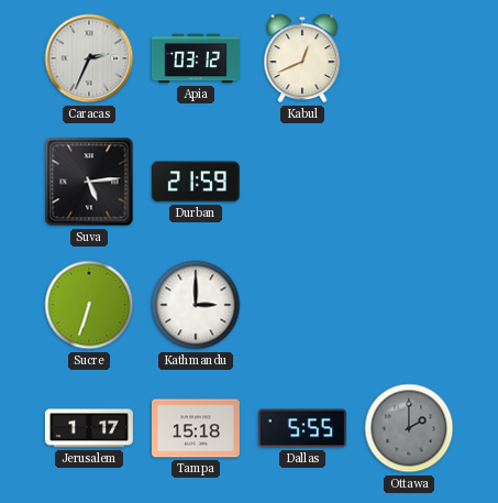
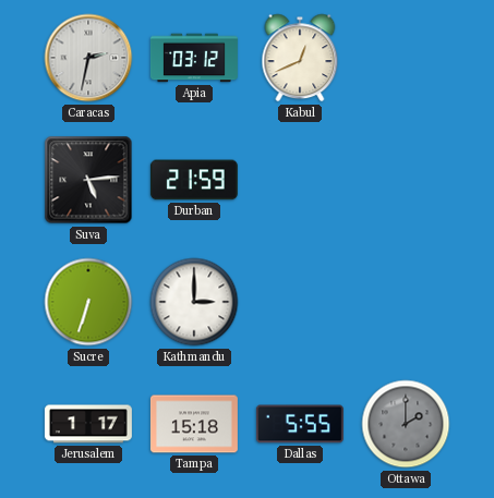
Caracas: 2:34 -> 2:32
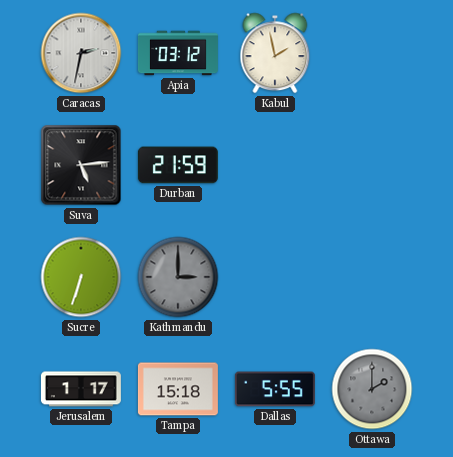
Kabul: 12:41 -> 1:58
Kathmandu dial: white -> grey
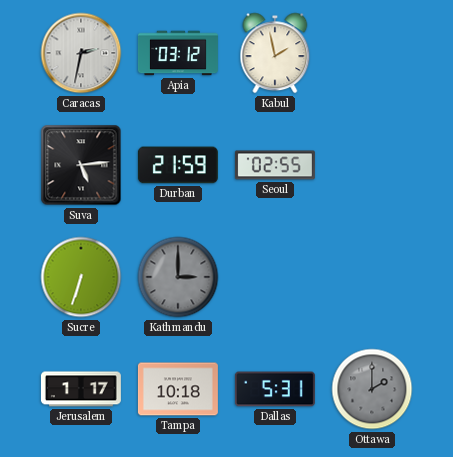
Seoul: none -> 02:55
Tampa: 15:18 -> 10:18
Dallas: 5:55 -> 5:31
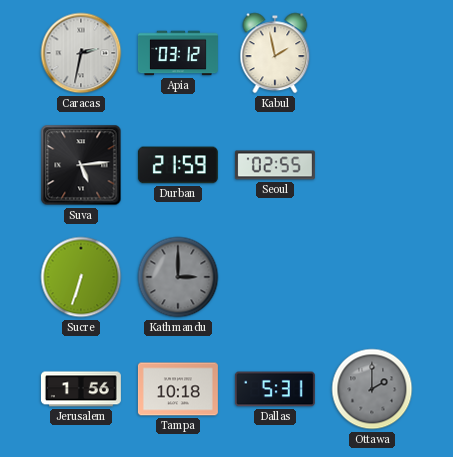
Jerusalem: 1:17 -> 1:56
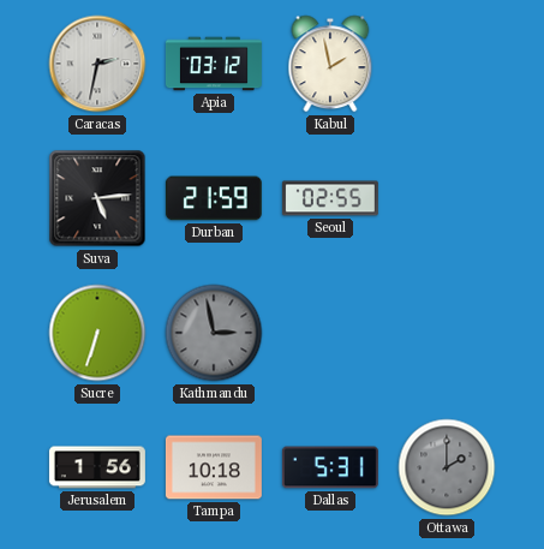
Kathmandu: 3:00 -> 2:58
